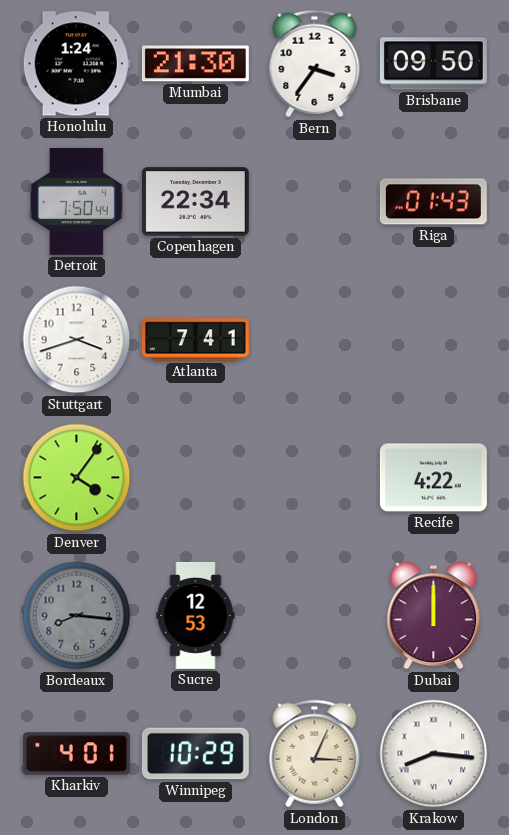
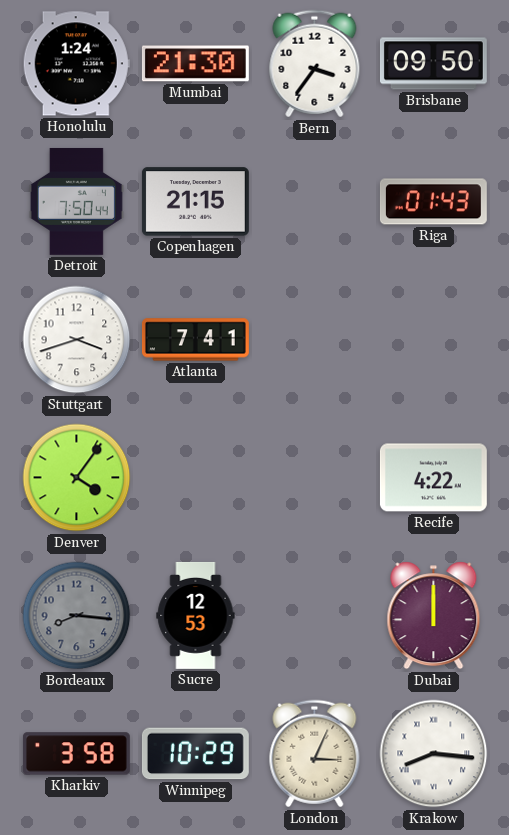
Copenhagen: 22:34 -> 21:15
Kharkiv: 4:01 -> 3:58
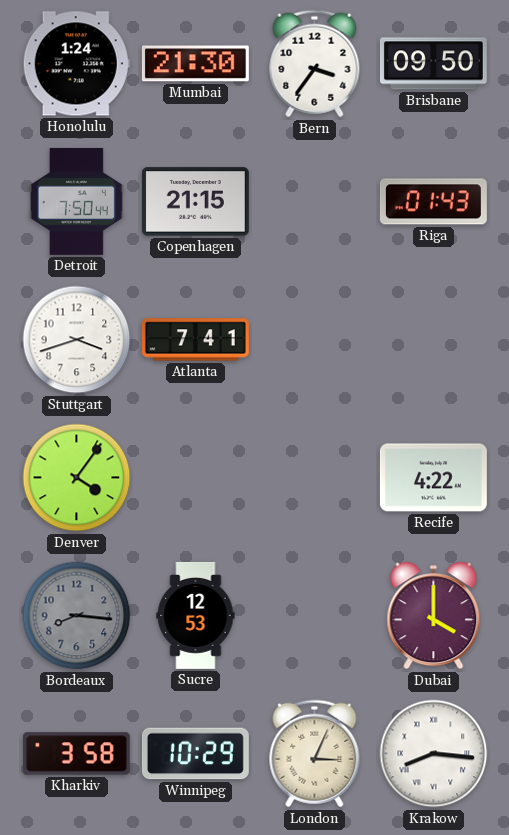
Dubai: 12:00 -> 4:00
